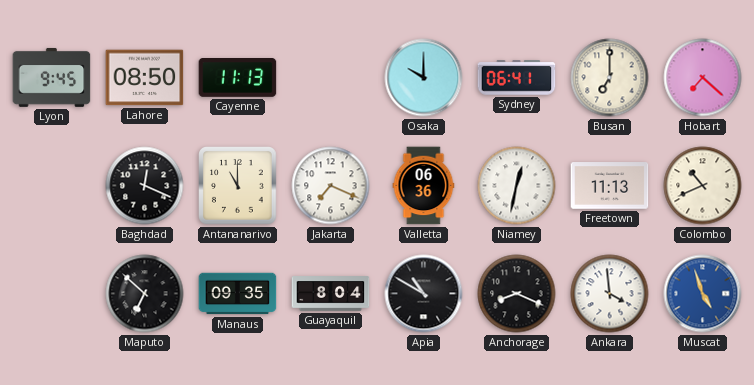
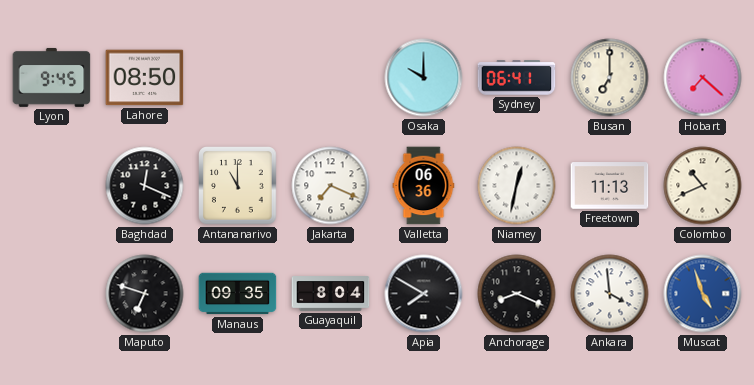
Cayenne: 11:13 -> none
Maputo: 6:52 -> 6:48
Apia: 10:50 -> 7:50
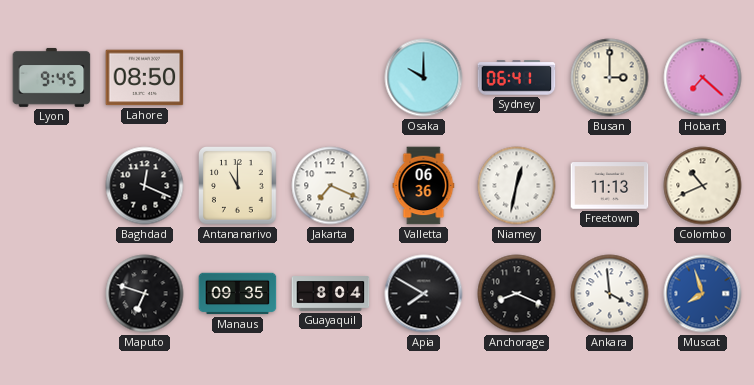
Busan: 7:00 -> 3:00
Muscat: 4:57 -> 7:57
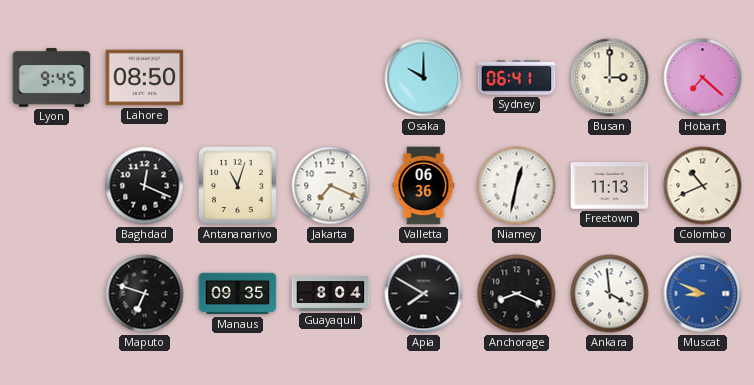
Antananarivo: 11:00 -> 11:03
Muscat: 7:57 -> 8:49
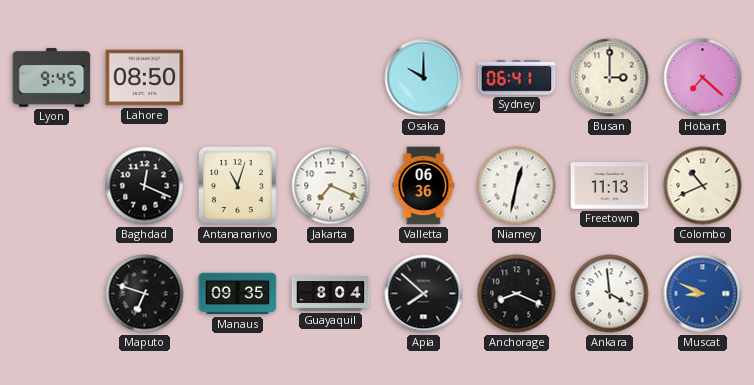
Apia: 7:50 -> 7:52
